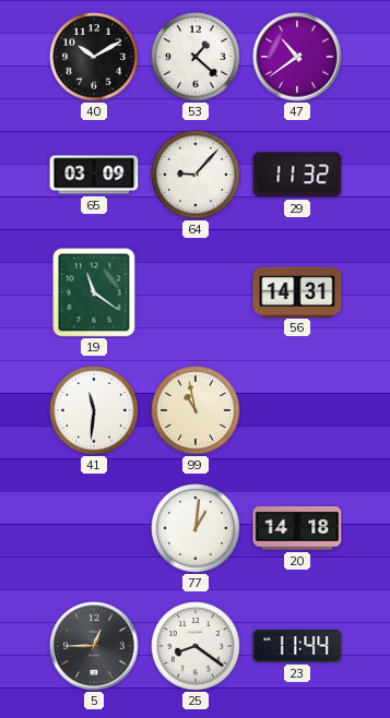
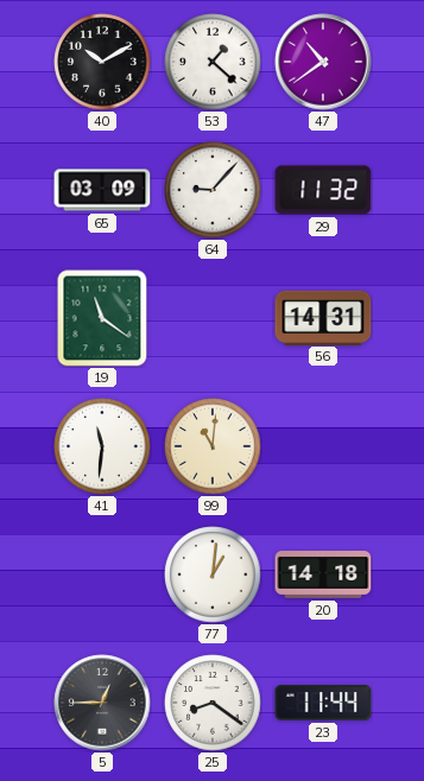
99: 10:58 -> 11:01
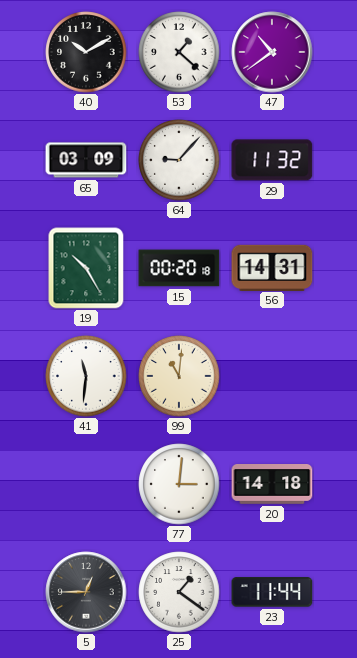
19: 11:21 -> 10:25
15: none -> 00:20
77: 1:01 -> 3:01
25: 8:21 -> 1:21
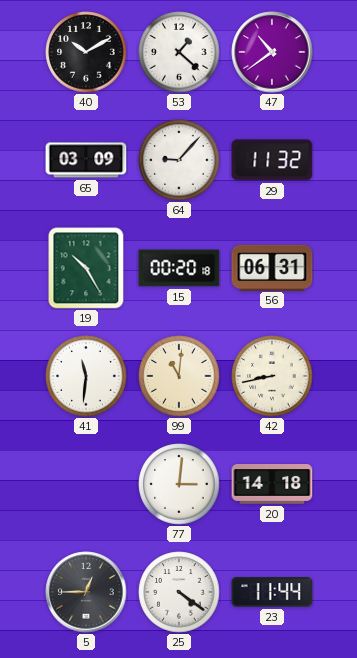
56: 14:31 -> 06:31
42: none -> 8:43
25: 1:21 -> 4:21
